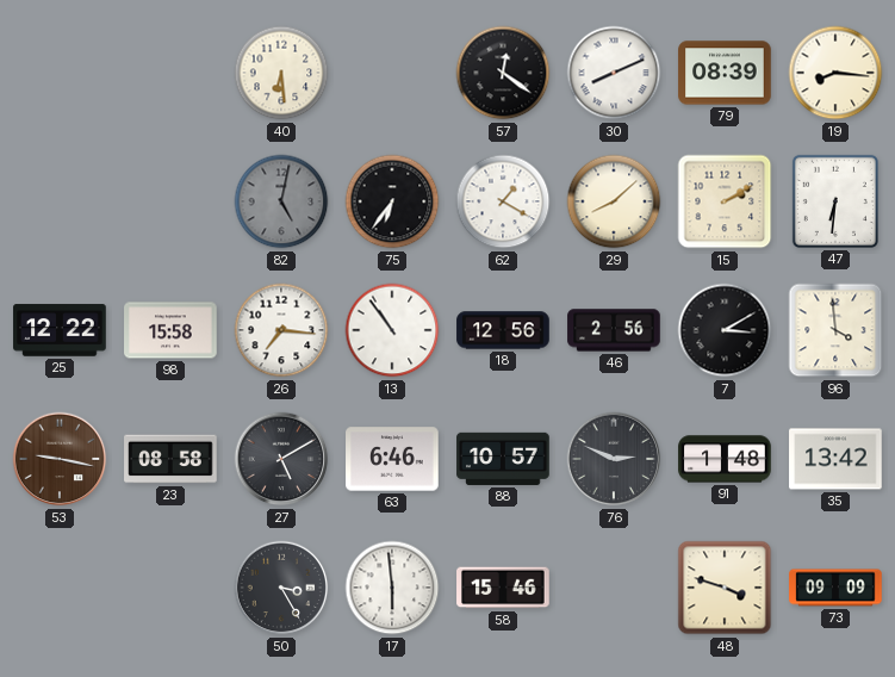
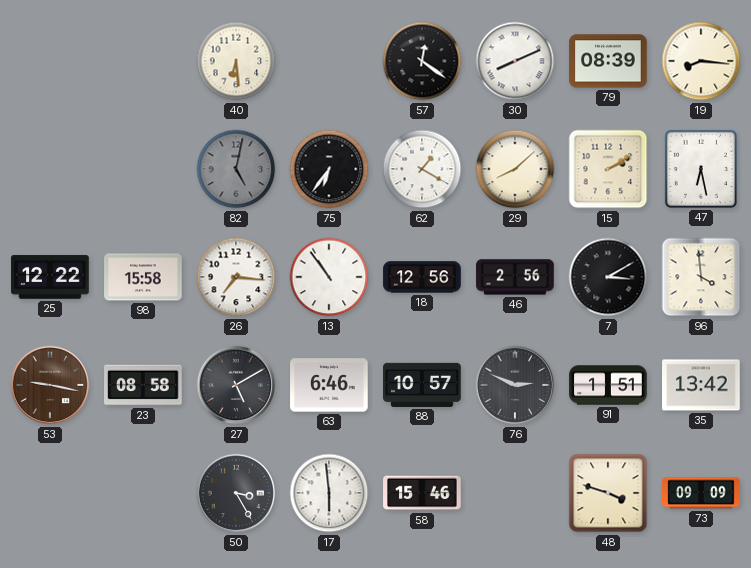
47: 6:31 -> 6:28
91: 1:48 -> 1:51
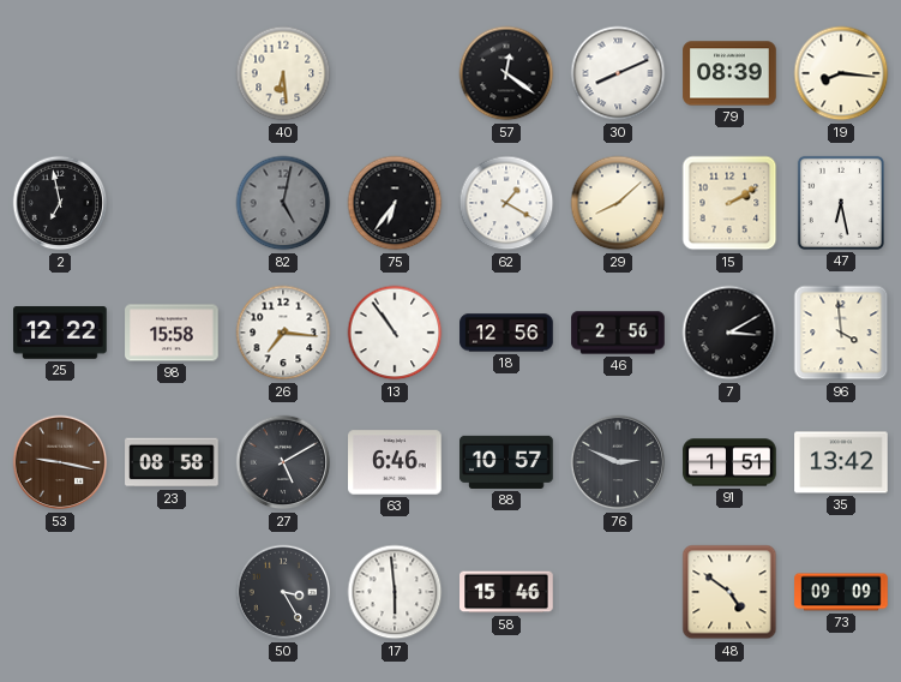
2: none -> 6:58
48: 3:48 -> 4:51
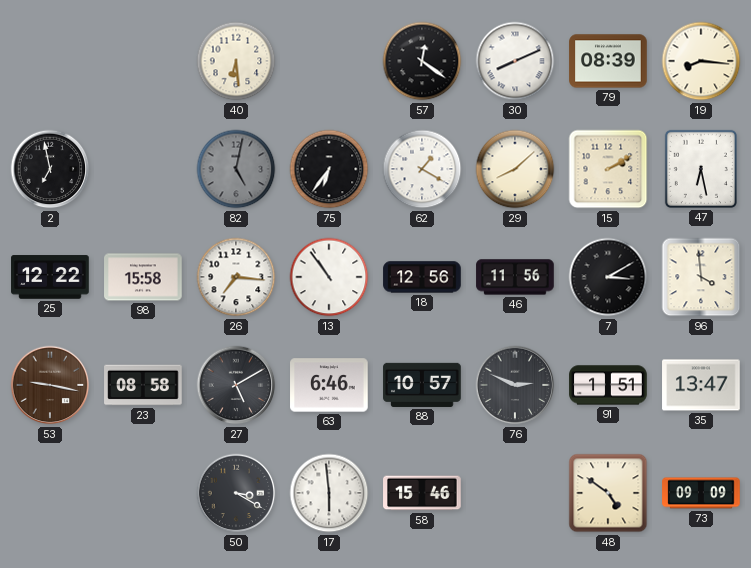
46: 2:56 -> 11:56
35: 13:42 -> 13:47
50: 3:25 -> 3:20
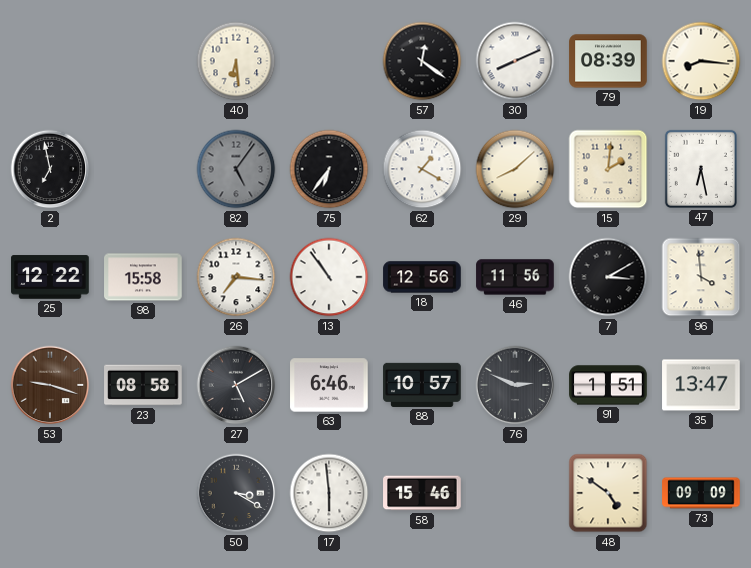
82: 5:02 -> 5:06
15: 2:10 -> 2:01
53: 9:17 -> 9:18
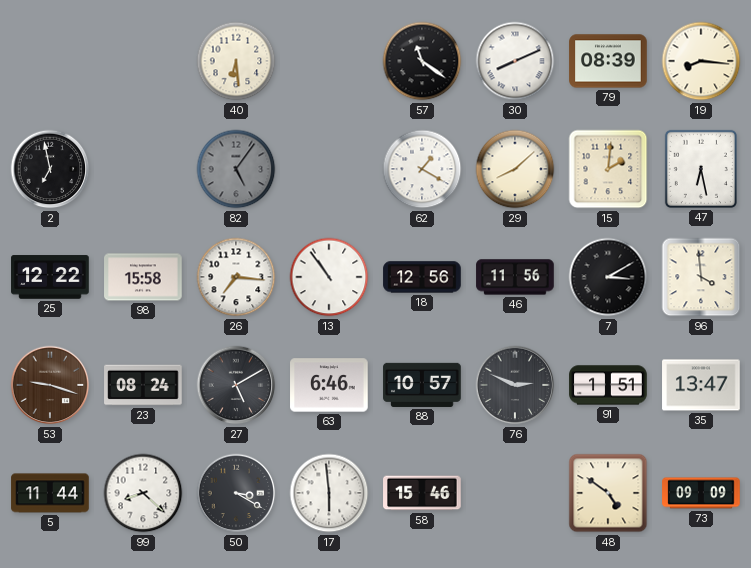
57: 12:21 -> 11:21
75: 6:36 -> none
23: 08:58 -> 08:24
5: none -> 11:44
99: none -> 8:22
